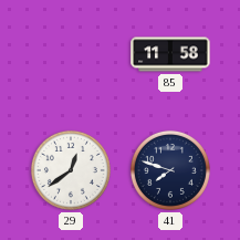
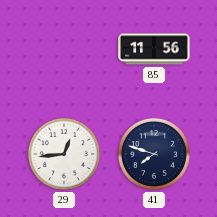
85: 11:58 -> 11:56
29: 12:39 -> 12:44
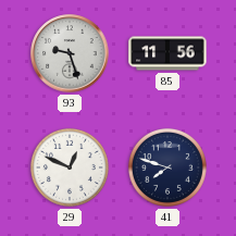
93: none -> 9:27
29: 12:44 -> 12:49
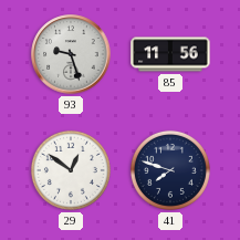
29: 12:49 -> 12:51
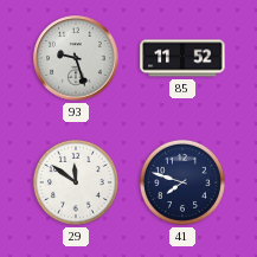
85: 11:56 -> 11:52
29: 12:51 -> 11:51
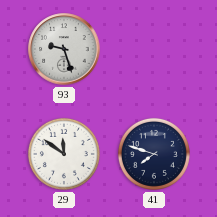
85: 11:52 -> none
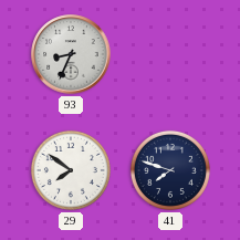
93: 9:27 -> 8:34
29: 11:51 -> 7:51
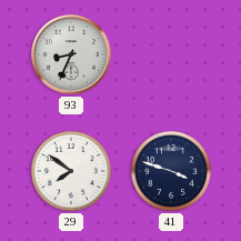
41: 7:48 -> 3:48
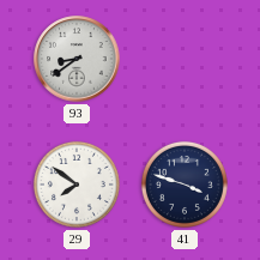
93: 8:34 -> 8:39
